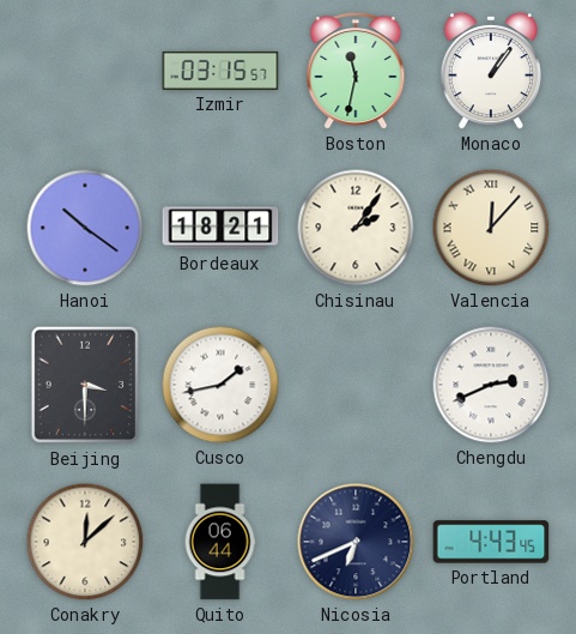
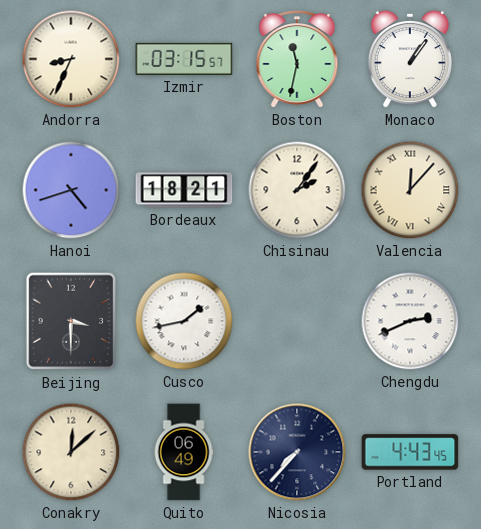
Andorra: none -> 8:34
Hanoi: 10:21 -> 4:42
Quito: 06:44 -> 06:49
Nicosia: 6:41 -> 7:37
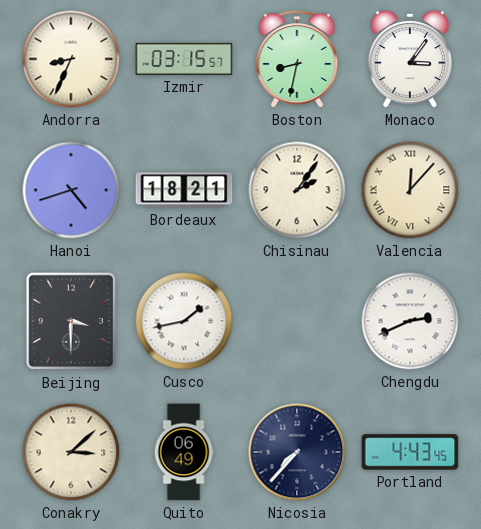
Boston: 11:32 -> 8:32
Monaco: 1:06 -> 3:06
Conakry: 12:08 -> 3:08
